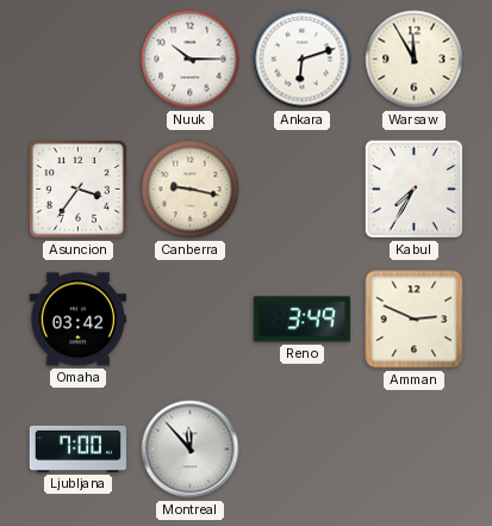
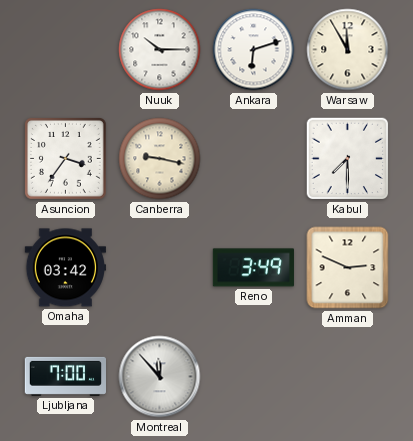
Kabul: 7:35 -> 7:30
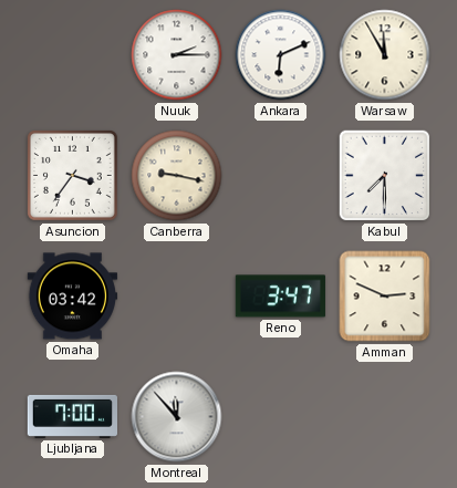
Nuuk: 10:15 -> 2:15
Ankara: 6:12 -> 6:11
Reno: 3:49 -> 3:47
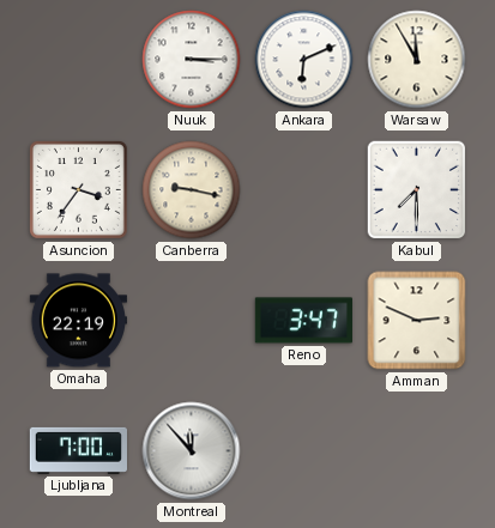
Nuuk: 2:15 -> 3:15
Omaha: 03:42 -> 22:19
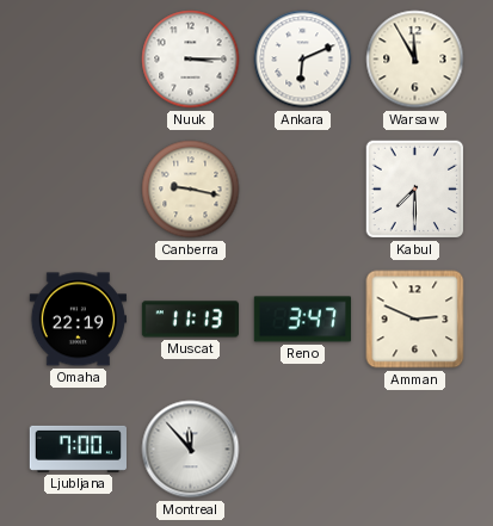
Asuncion: 3:36 -> none
Muscat: none -> 11:13
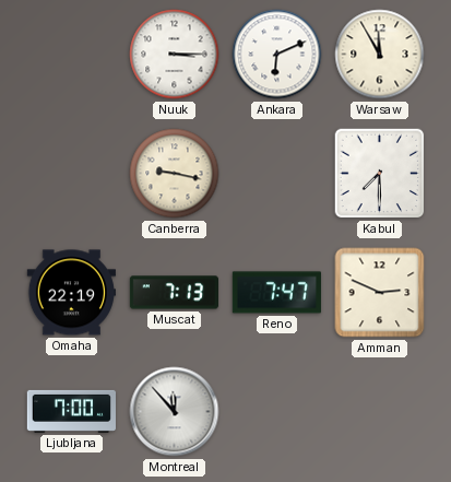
Muscat: 11:13 -> 7:13
Reno: 3:47 -> 7:47
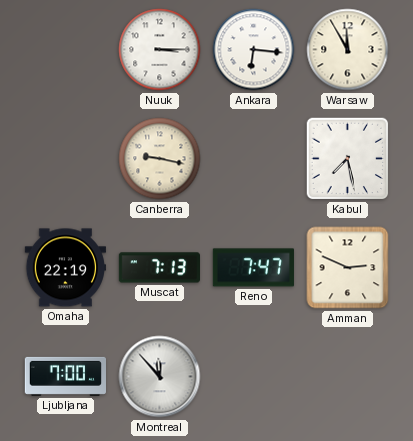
Ankara: 6:11 -> 6:16
Kabul: 7:30 -> 7:28
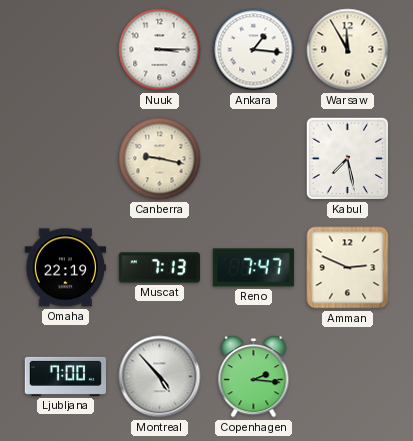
Ankara: 6:16 -> 1:16
Montreal: 11:53 -> 4:53
Copenhagen: none -> 2:16
